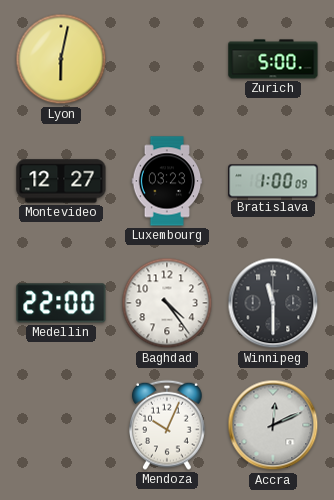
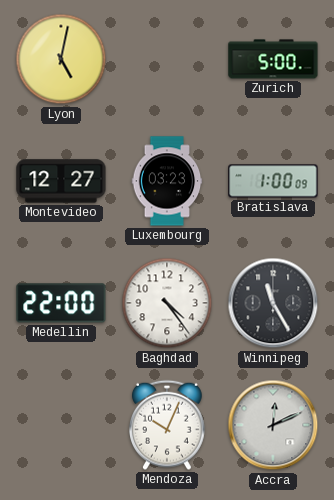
Lyon: 6:02 -> 5:02
Winnipeg: 11:30 -> 11:25
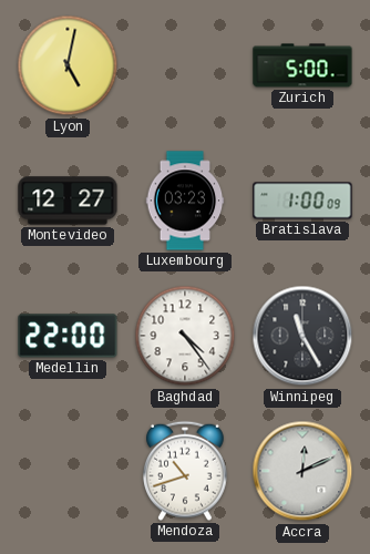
Mendoza: 10:04 -> 10:42
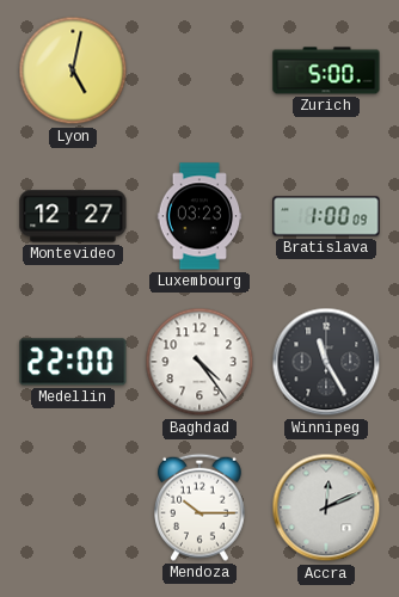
Mendoza: 10:42 -> 10:15
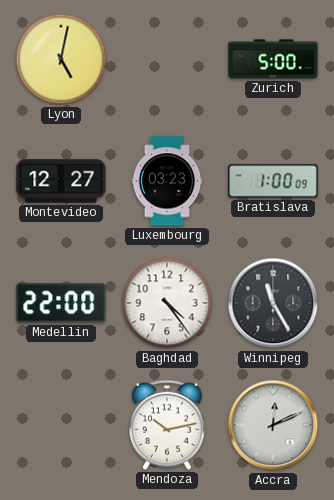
Mendoza: 10:15 -> 10:13
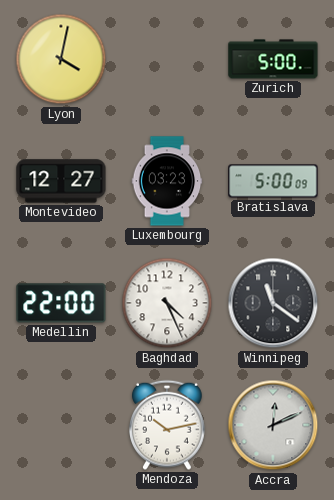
Lyon: 5:02 -> 4:02
Bratislava: 1:00 -> 5:00
Baghdad: 4:24 -> 4:26
Winnipeg: 11:25 -> 11:21
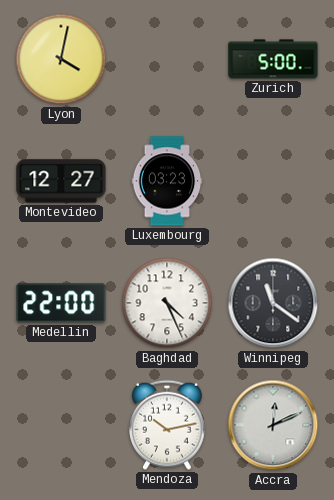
Bratislava: 5:00 -> none
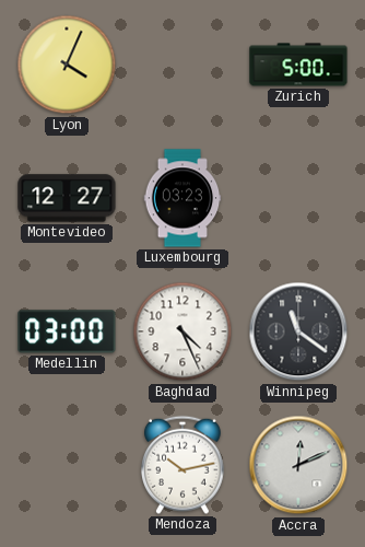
Lyon: 4:02 -> 4:04
Medellin: 22:00 -> 03:00
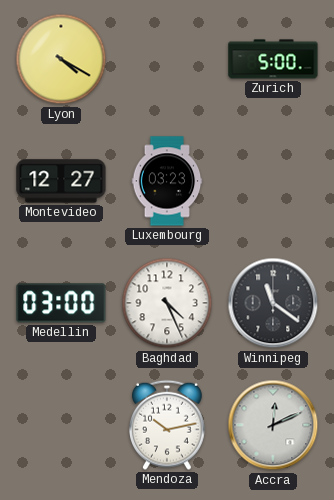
Lyon: 4:04 -> 4:20
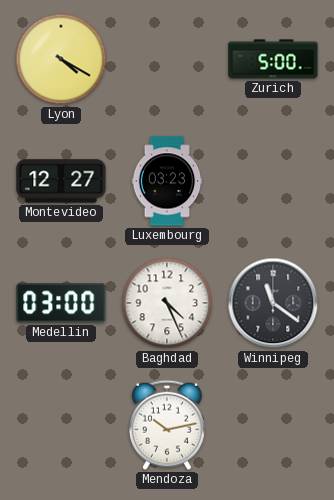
Accra: 12:11 -> none
